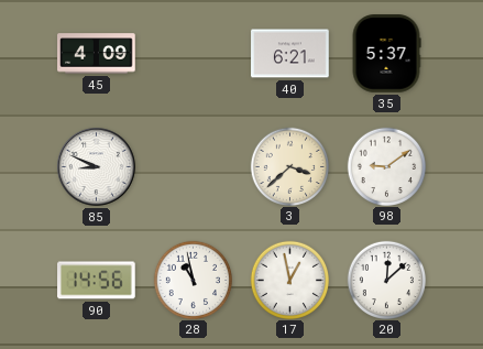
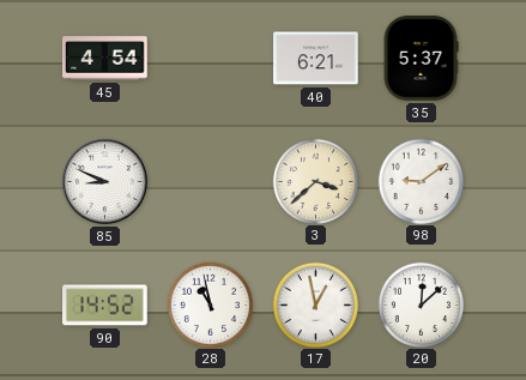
45: 4:09 -> 4:54
90: 14:56 -> 14:52
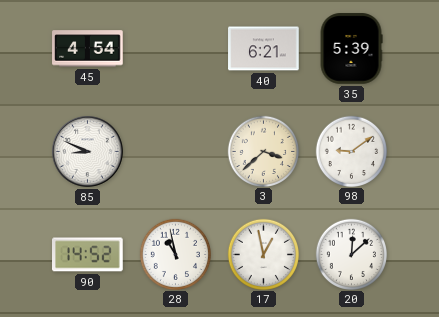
35: 5:37 -> 5:39
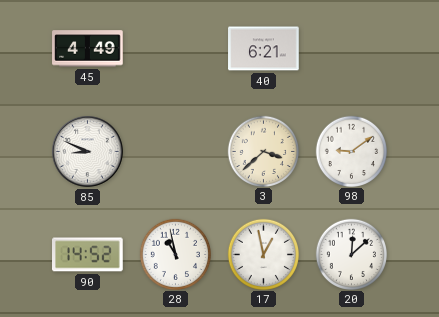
45: 4:54 -> 4:49
35: 5:39 -> none
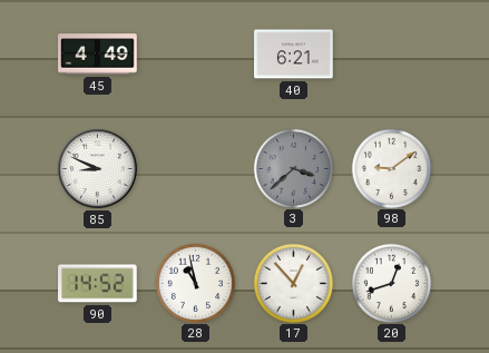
3 dial: cream -> grey
17: 12:58 -> 12:53
20: 12:08 -> 12:42
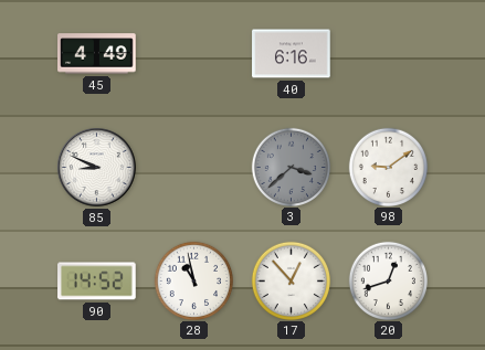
40: 6:21 -> 6:16
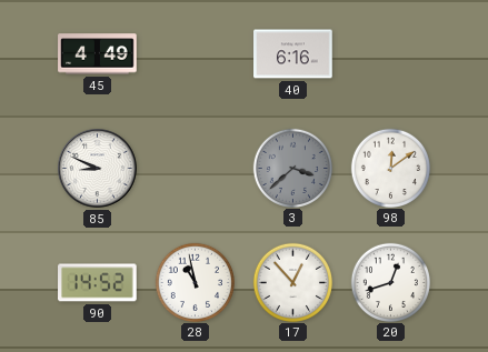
98: 9:09 -> 12:09
